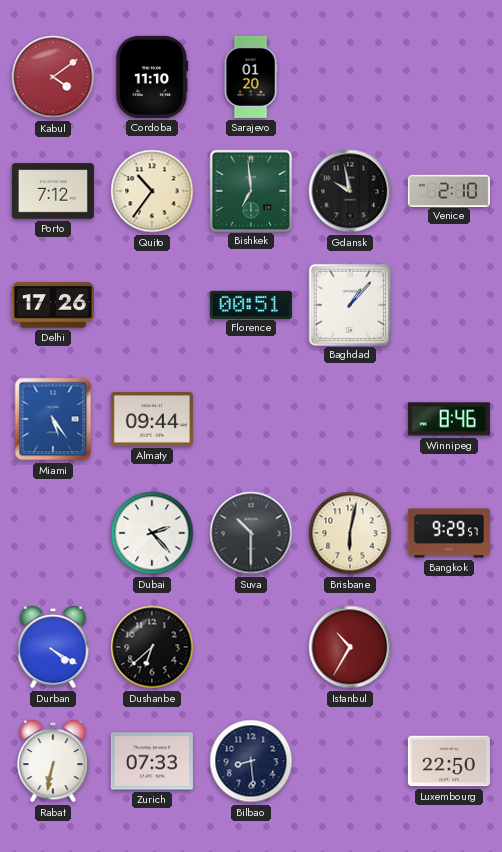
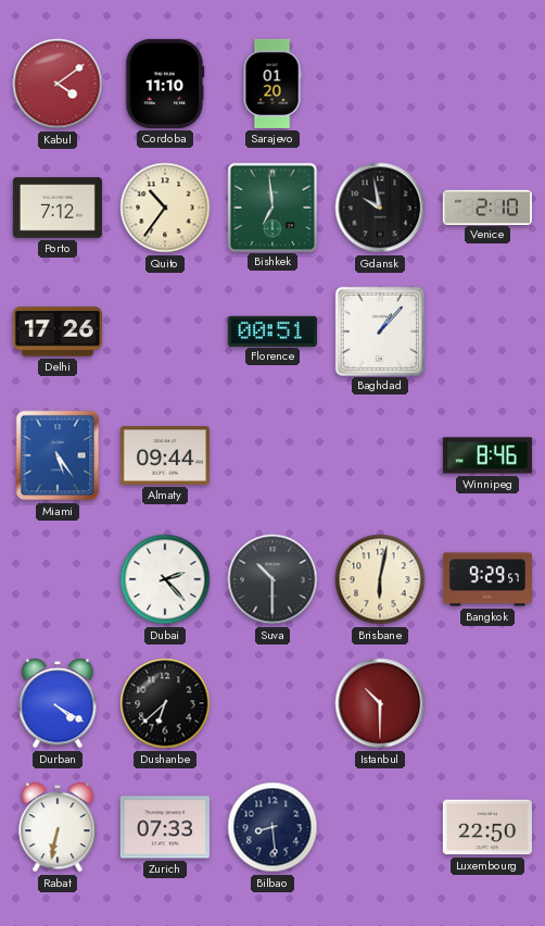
Istanbul: 10:35 -> 10:30
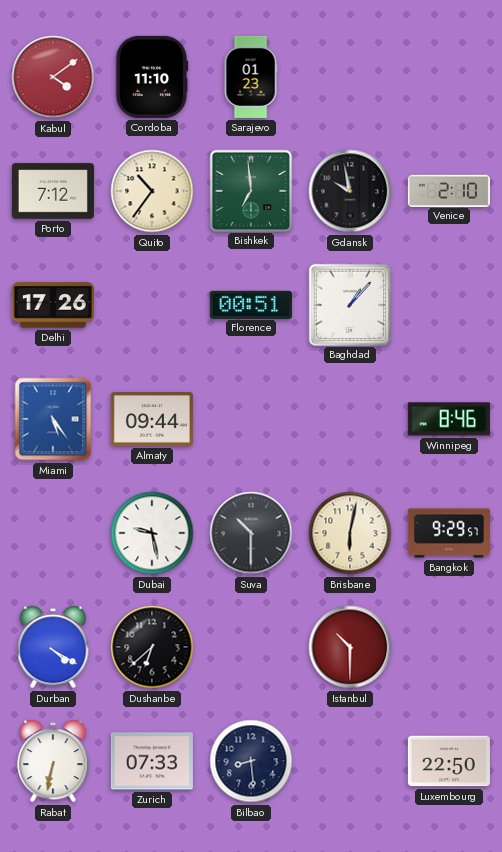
Sarajevo: 01:20 -> 01:23
Dubai: 2:23 -> 9:28
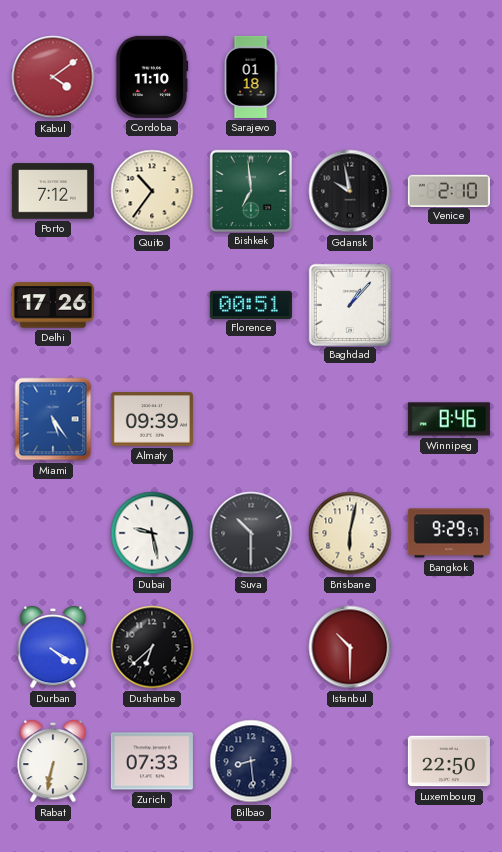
Sarajevo: 01:23 -> 01:18
Almaty: 09:44 -> 09:39
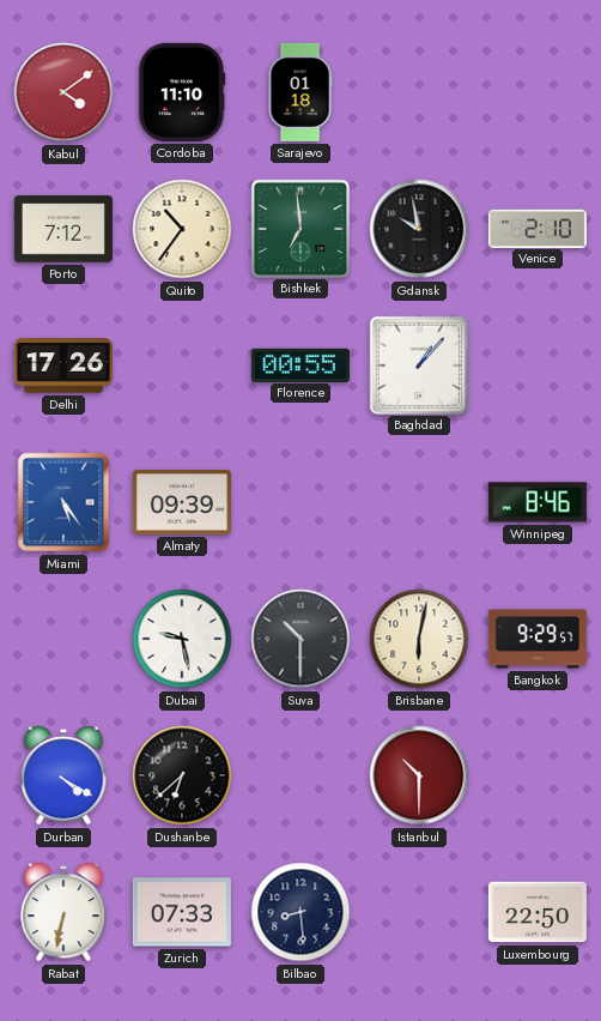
Florence: 00:51 -> 00:55
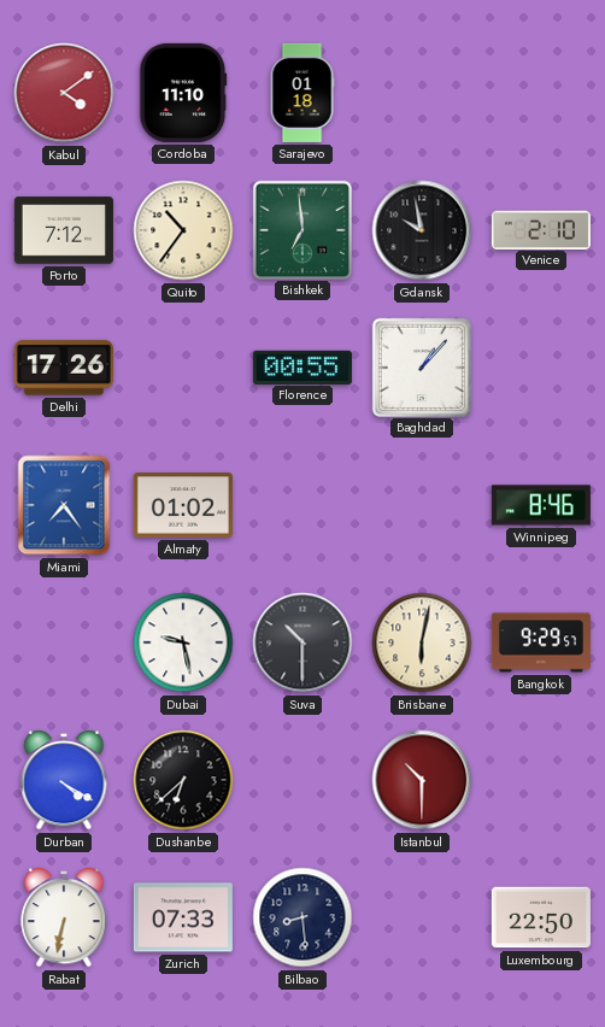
Miami: 5:24 -> 7:24
Almaty: 09:39 -> 01:02
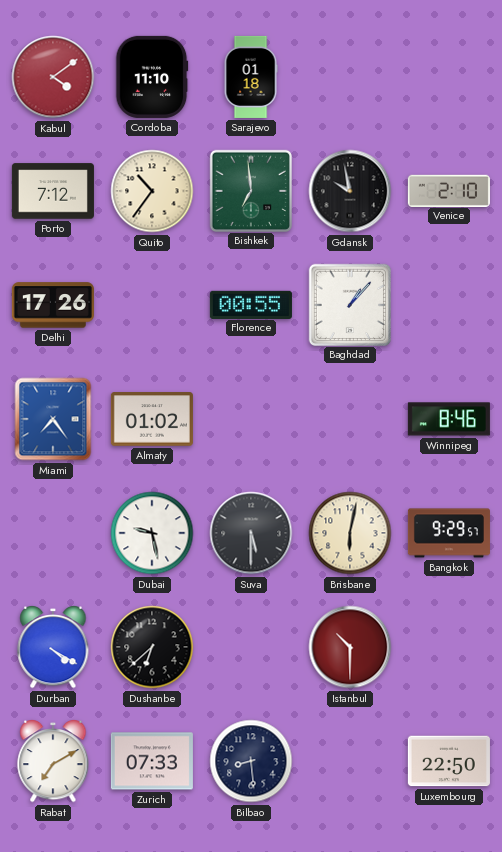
Suva: 10:30 -> 5:30
Rabat: 6:32 -> 7:10
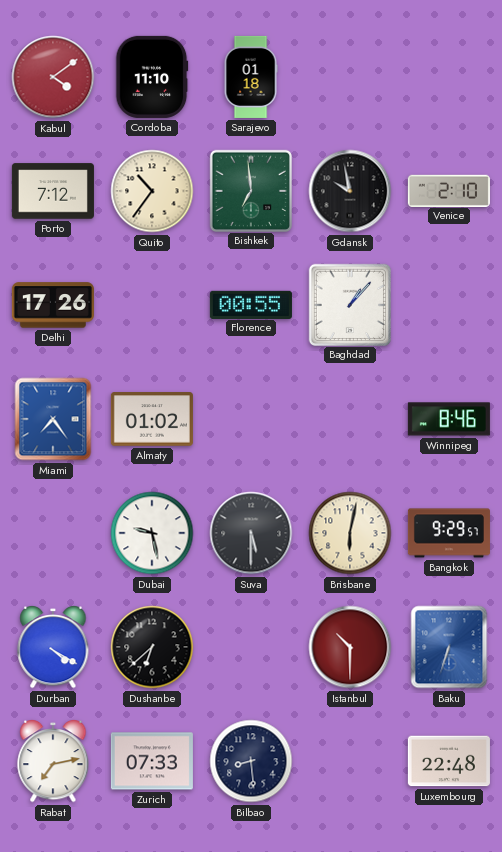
Baku: none -> 6:33
Rabat: 7:10 -> 7:13
Luxembourg: 22:50 -> 22:48
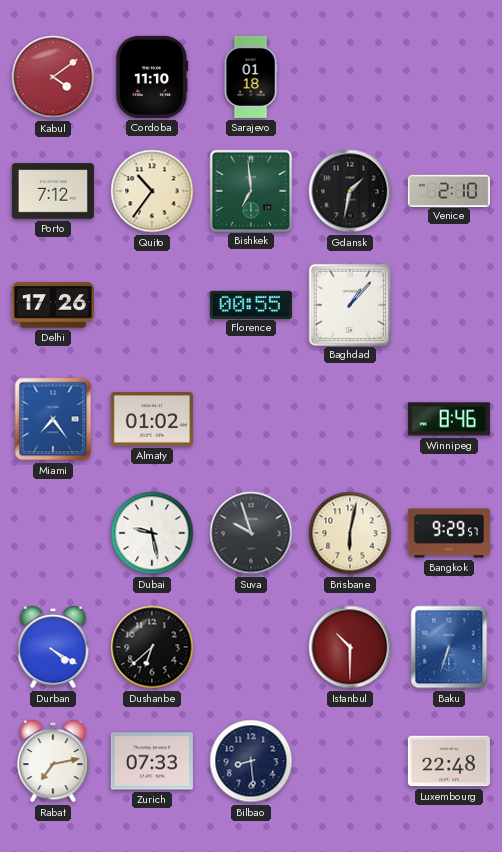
Gdansk: 9:58 -> 1:32
Suva: 5:30 -> 9:57
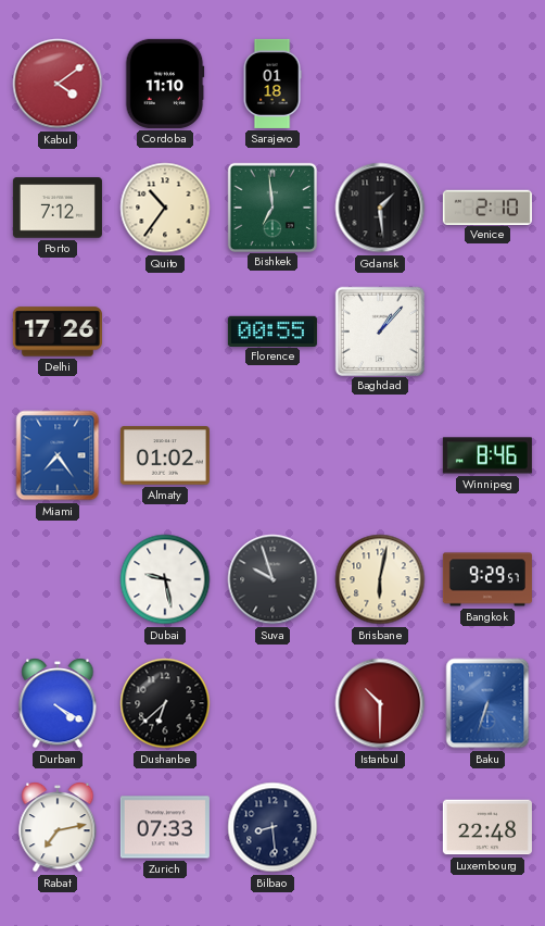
Gdansk: 1:32 -> 1:29
